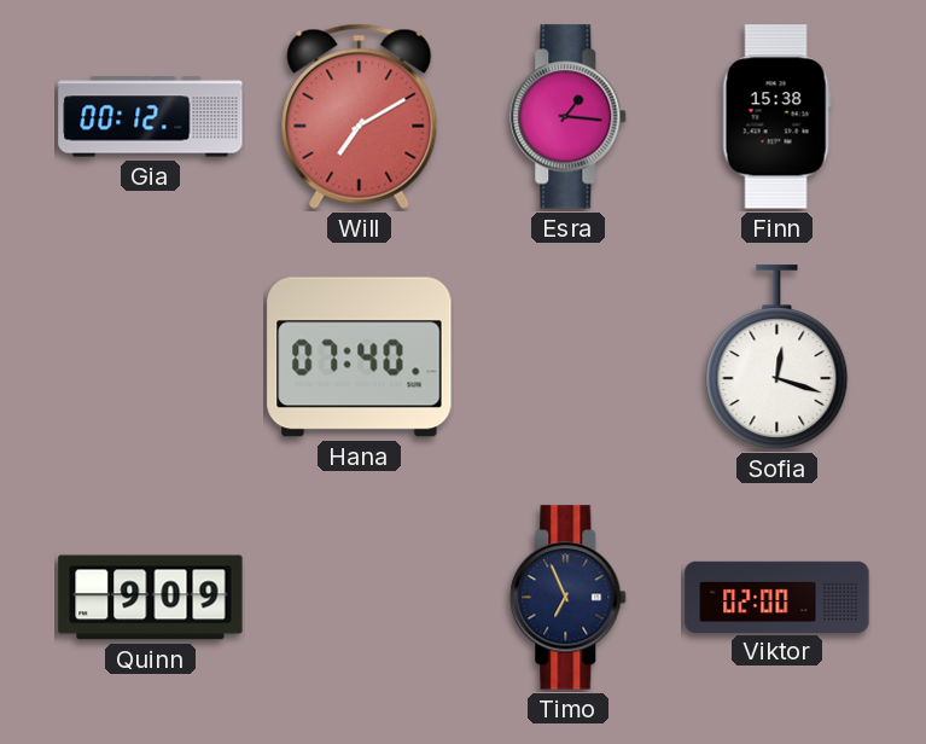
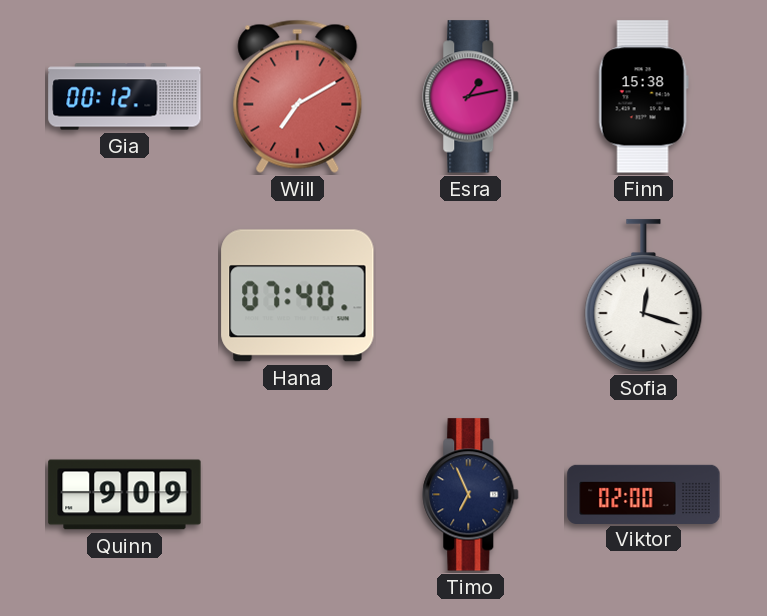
Esra: 1:16 -> 1:13
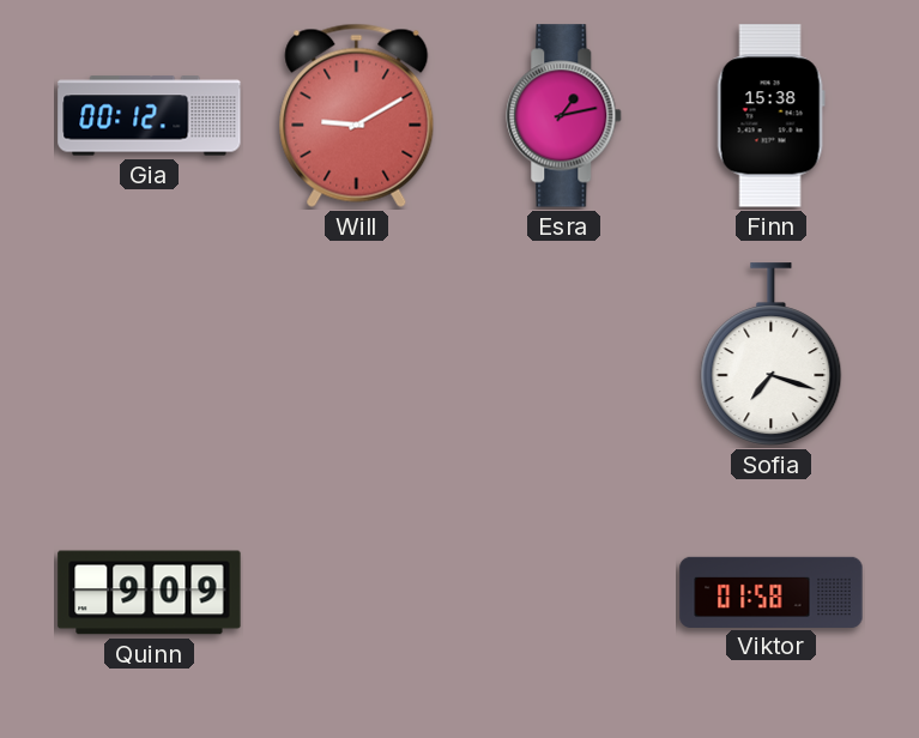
Will: 7:10 -> 9:10
Hana: 07:40 -> none
Sofia: 12:18 -> 7:18
Timo: 6:56 -> none
Viktor: 02:00 -> 01:58
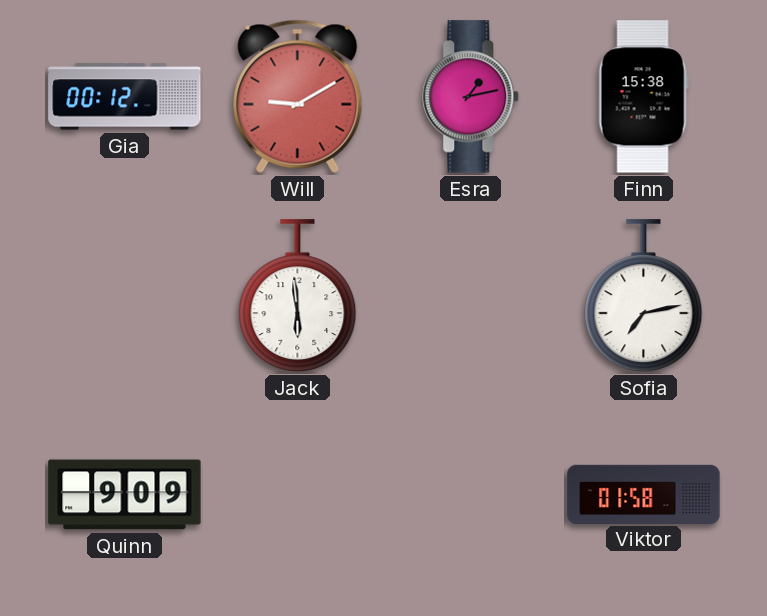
Jack: none -> 5:59
Sofia: 7:18 -> 7:13
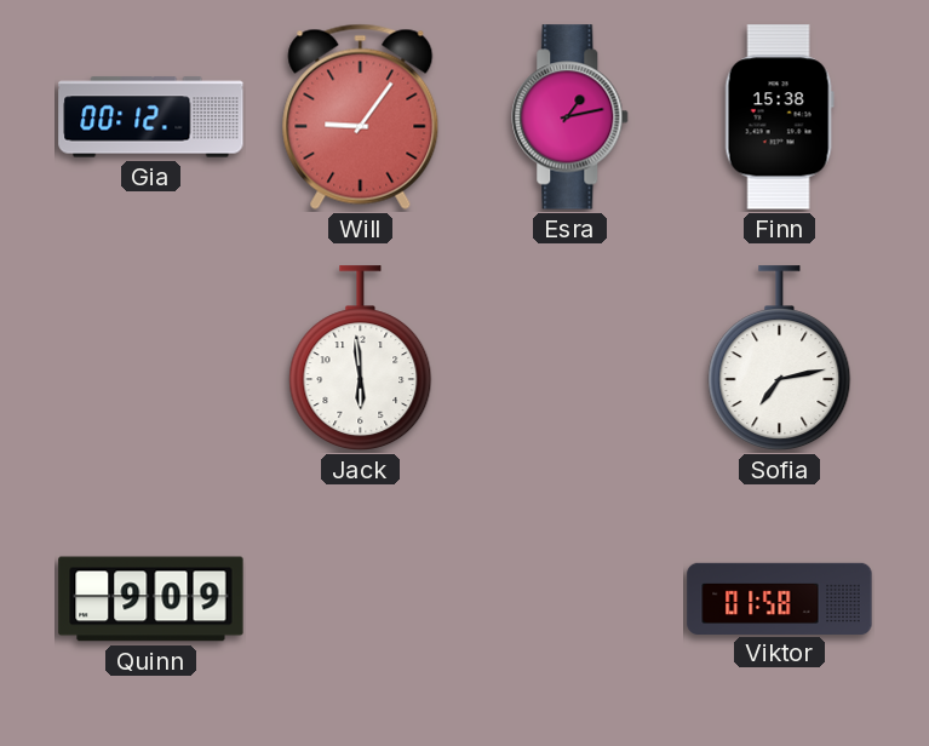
Will: 9:10 -> 9:06
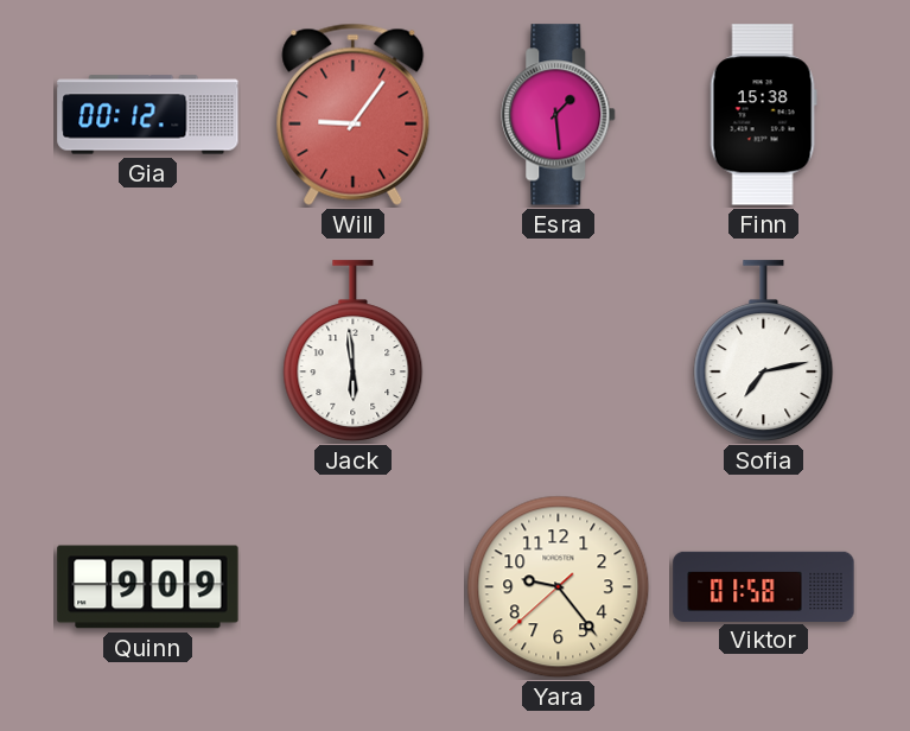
Esra: 1:13 -> 1:29
Yara: none -> 9:23
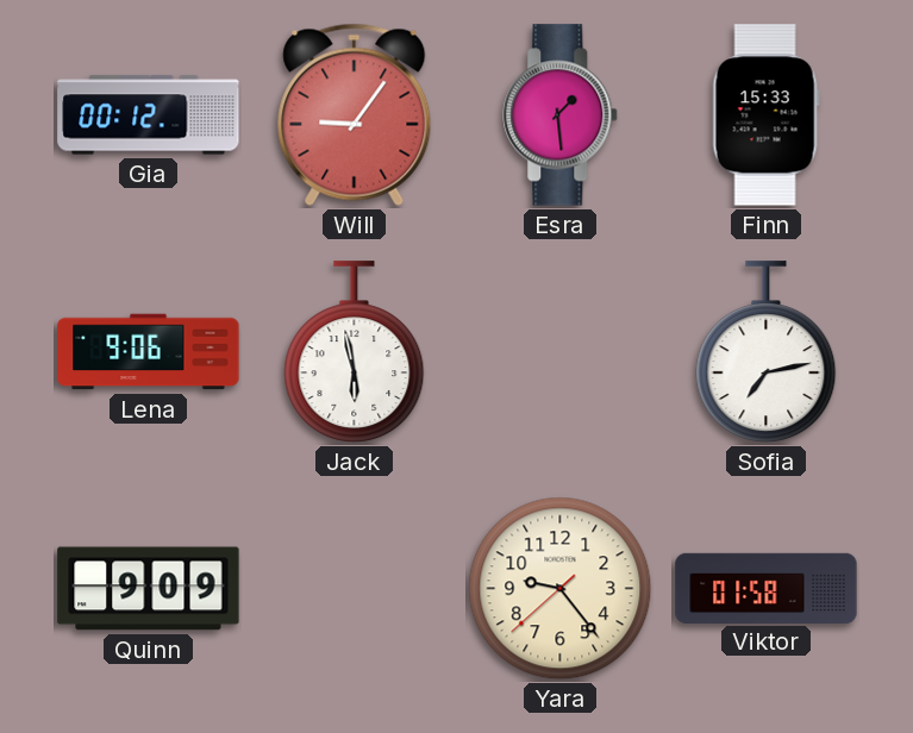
Finn: 15:38 -> 15:33
Lena: none -> 9:06
Jack: 5:59 -> 5:58
